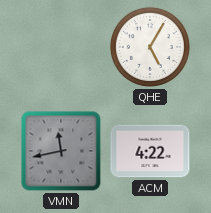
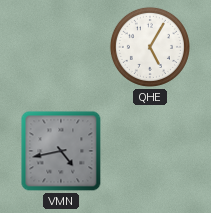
VMN: 11:43 -> 4:43
ACM: 4:22 -> none
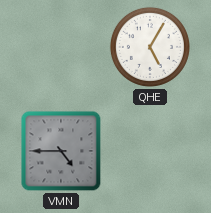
VMN: 4:43 -> 4:45
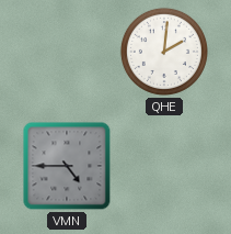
QHE: 5:05 -> 2:01
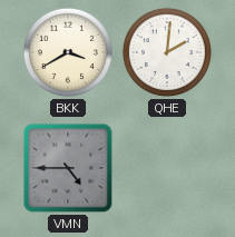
BKK: none -> 3:40
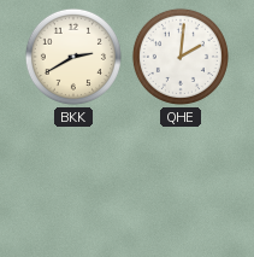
BKK: 3:40 -> 2:40
VMN: 4:45 -> none
